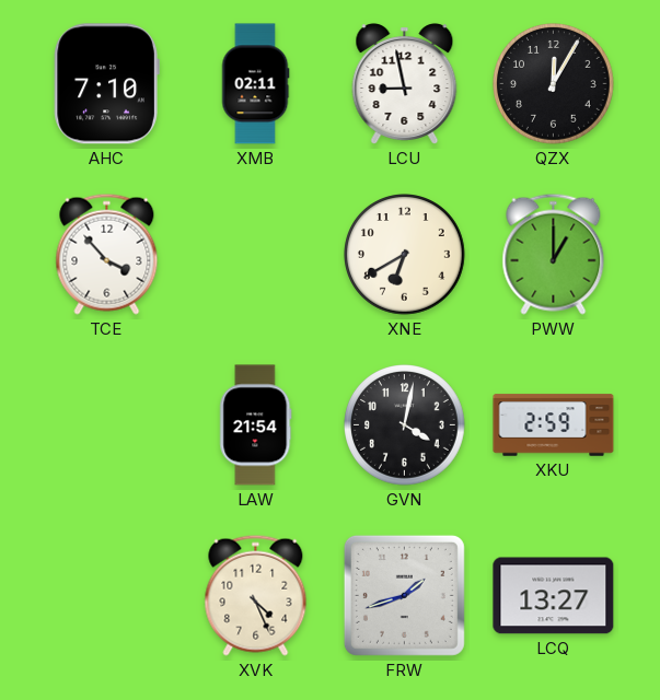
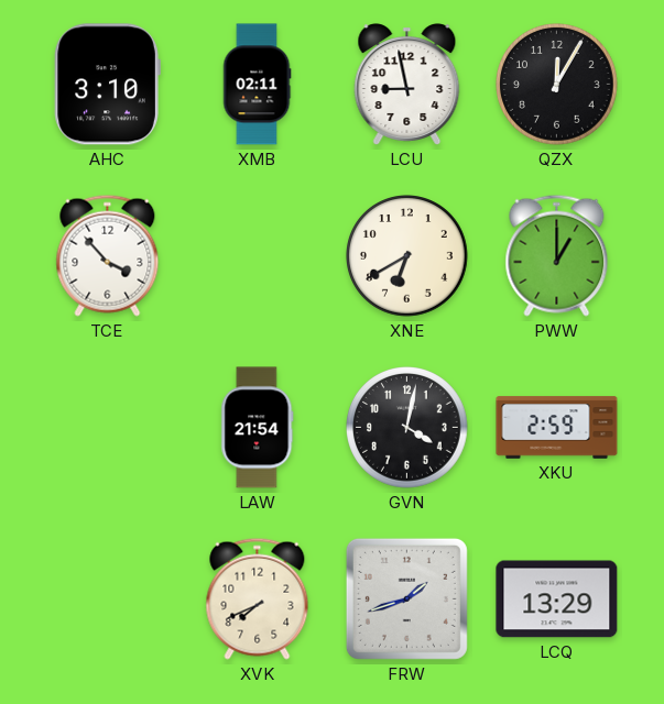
AHC: 7:10 -> 3:10
XVK: 4:26 -> 7:41
LCQ: 13:27 -> 13:29
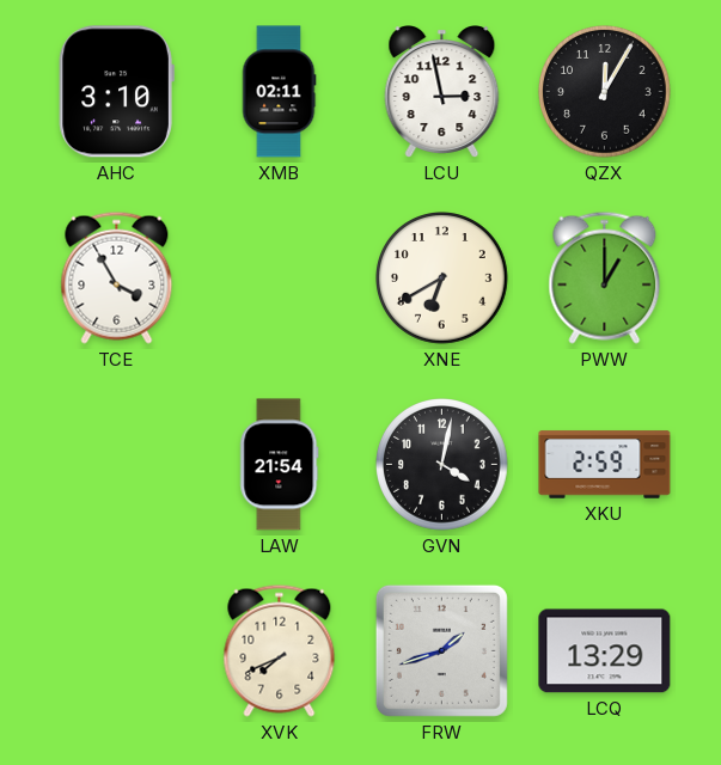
LCU: 8:58 -> 2:58
TCE: 3:53 -> 3:55
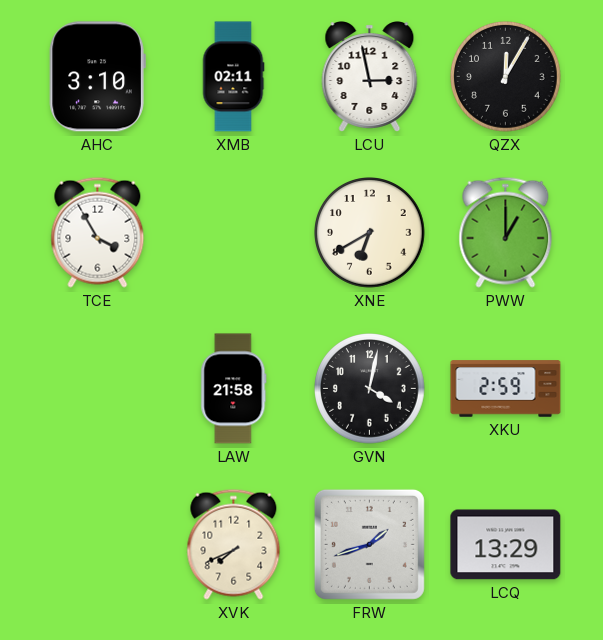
LAW: 21:54 -> 21:58
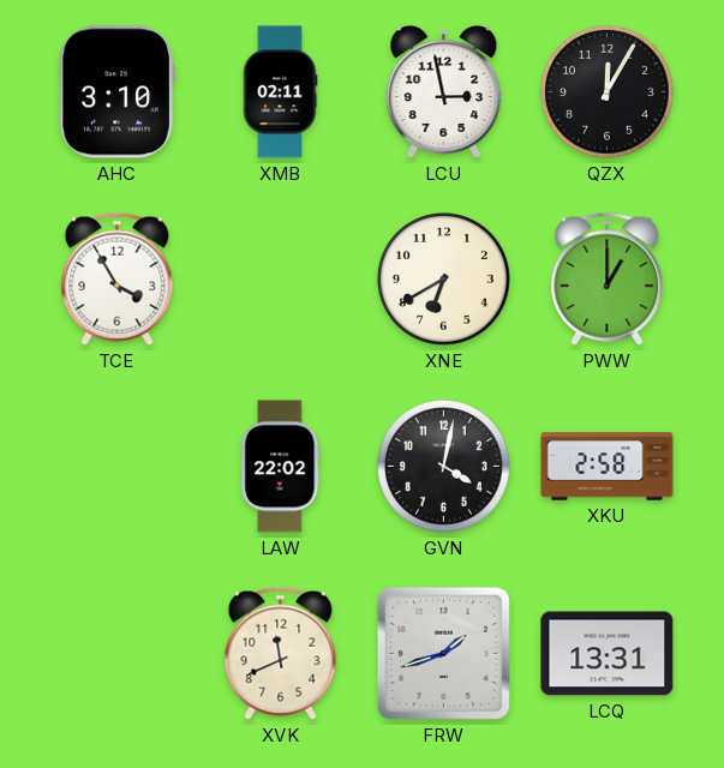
LAW: 21:58 -> 22:02
XKU: 2:59 -> 2:58
XVK: 7:41 -> 11:41
LCQ: 13:29 -> 13:31
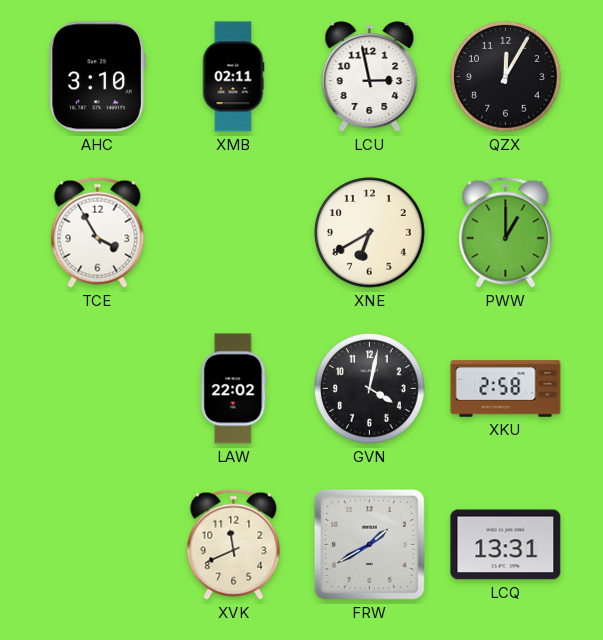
FRW: 1:42 -> 1:40
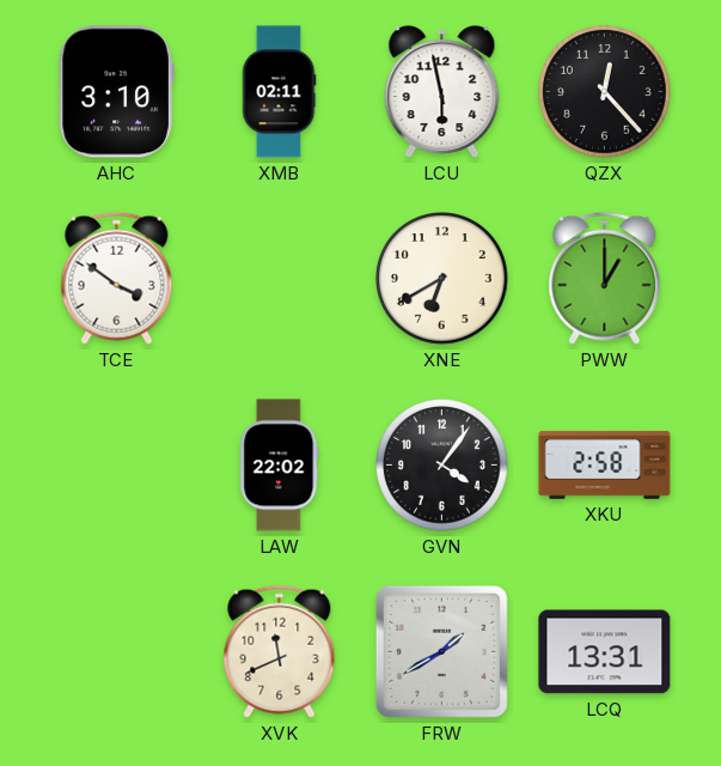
LCU: 2:58 -> 5:58
QZX: 12:05 -> 12:23
TCE: 3:55 -> 3:51
GVN: 4:02 -> 4:06
